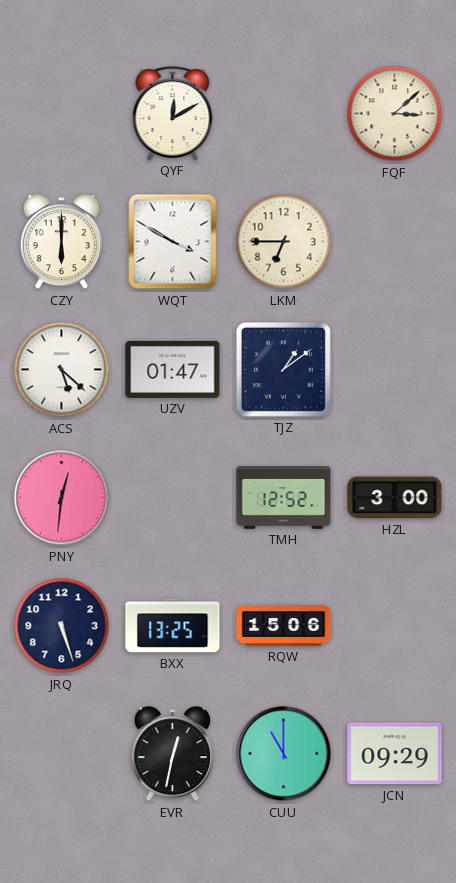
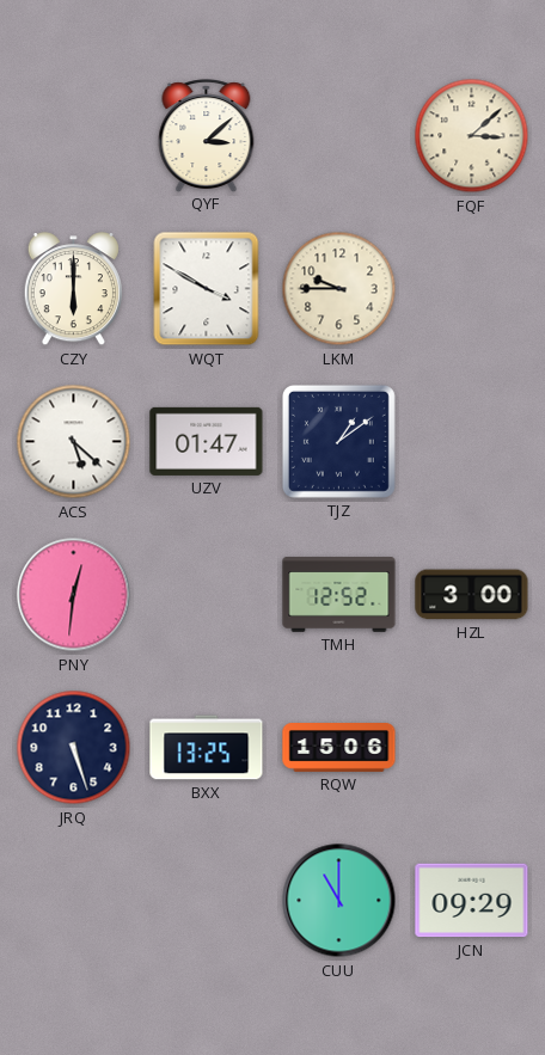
QYF: 12:10 -> 3:08
LKM: 6:45 -> 9:45
EVR: 12:32 -> none
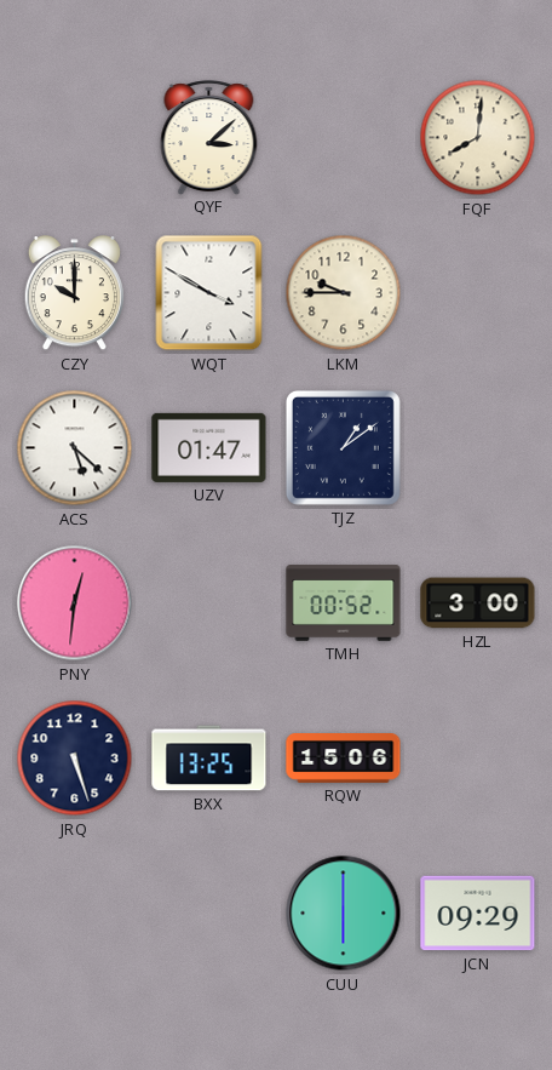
FQF: 3:08 -> 8:01
CZY: 6:00 -> 10:00
TMH: 12:52 -> 00:52
CUU: 11:00 -> 6:00
